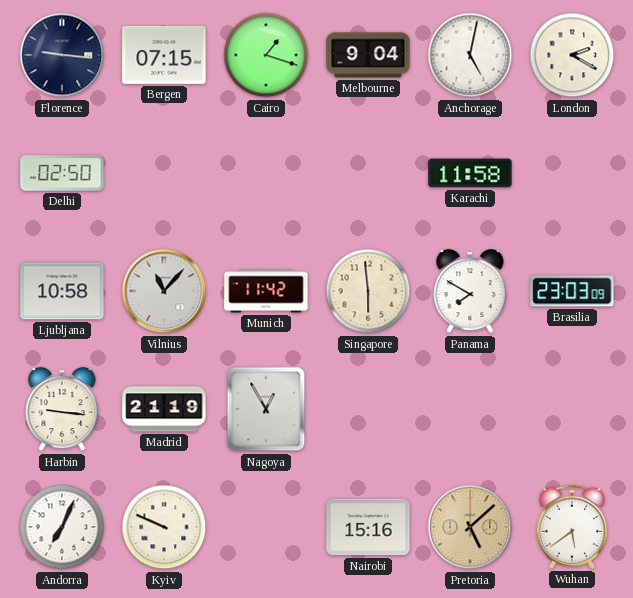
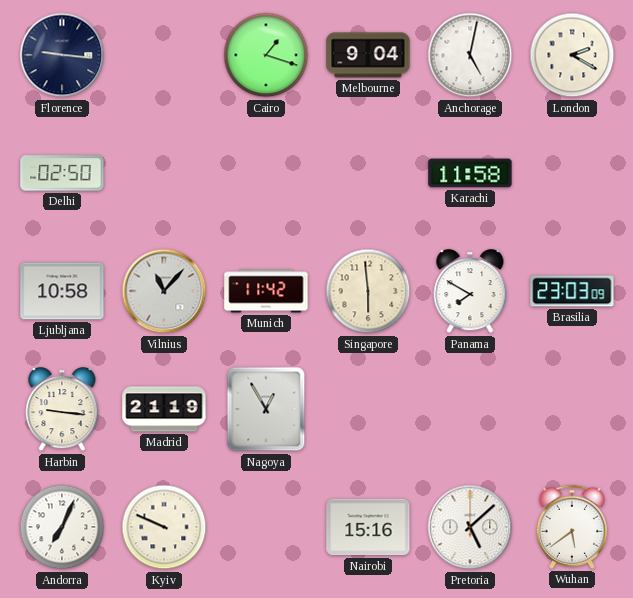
Bergen: 07:15 -> none
Pretoria dial: champagne -> white
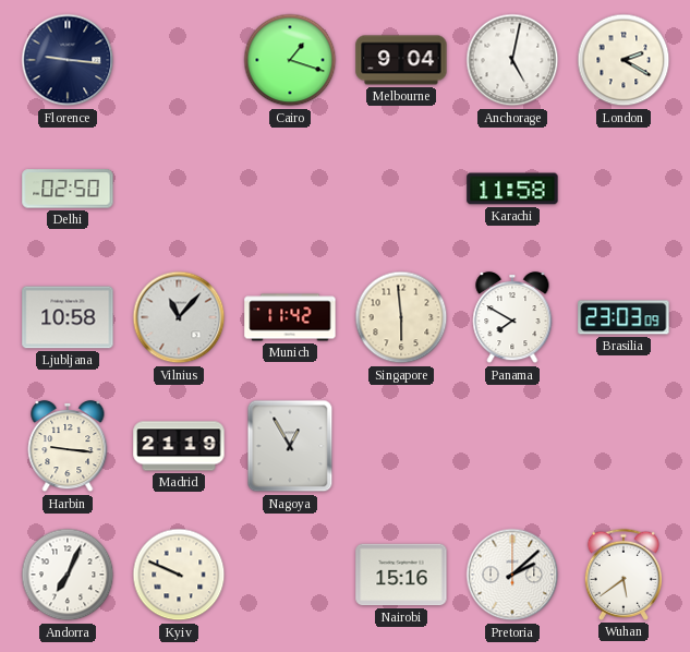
Pretoria: 5:08 -> 2:08
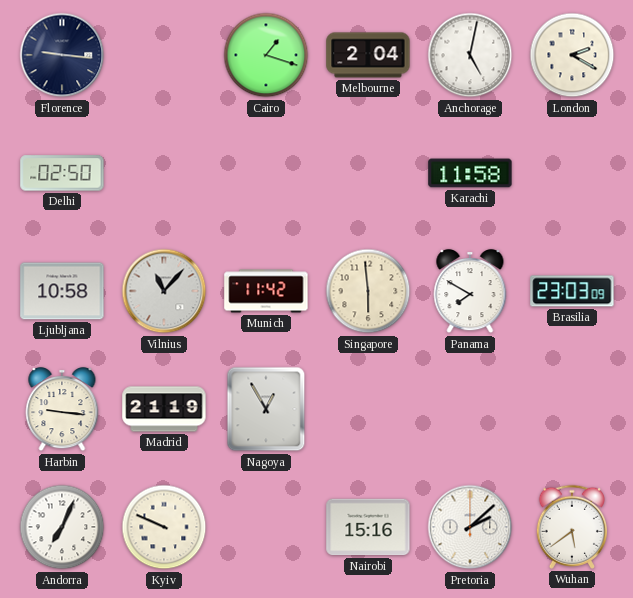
Melbourne: 9:04 -> 2:04
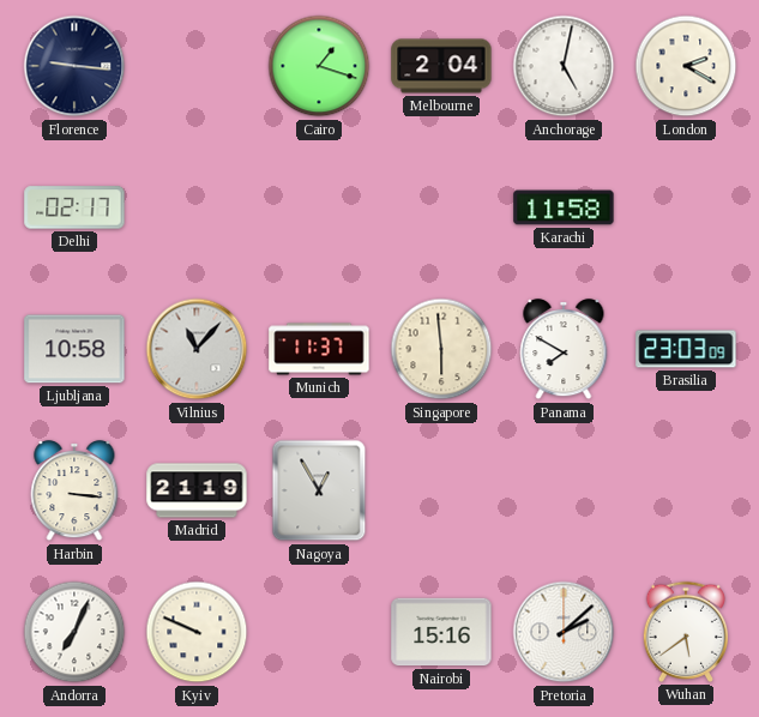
Delhi: 02:50 -> 02:17
Munich: 11:42 -> 11:37
Harbin: 9:16 -> 3:16
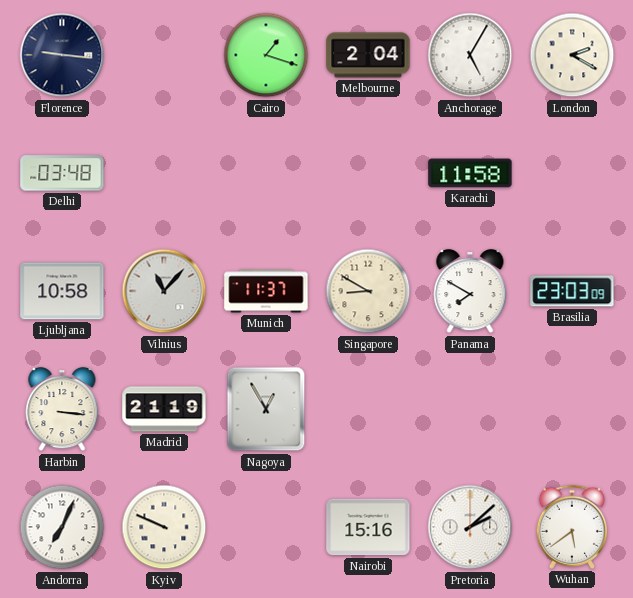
Anchorage: 5:02 -> 5:05
Delhi: 02:17 -> 03:48
Singapore: 5:59 -> 8:50
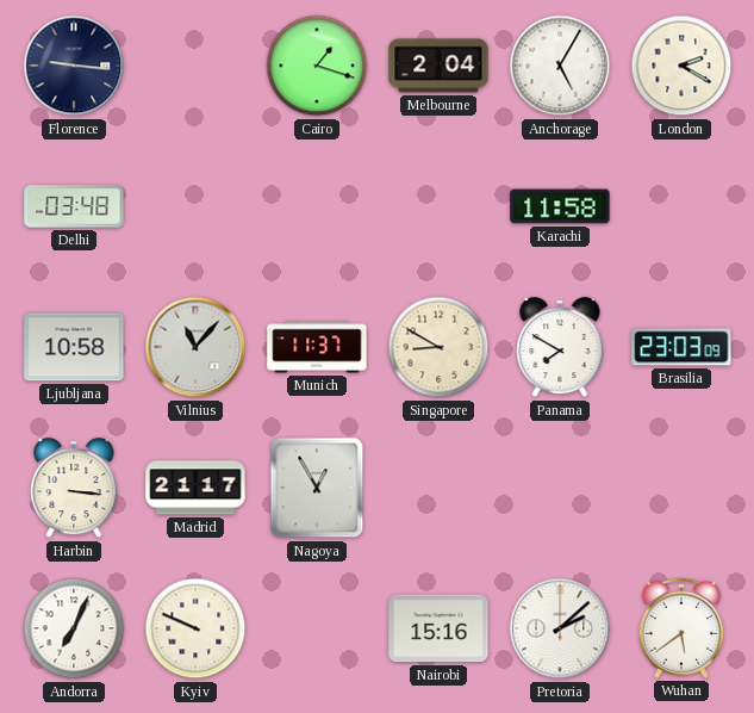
Madrid: 21:19 -> 21:17
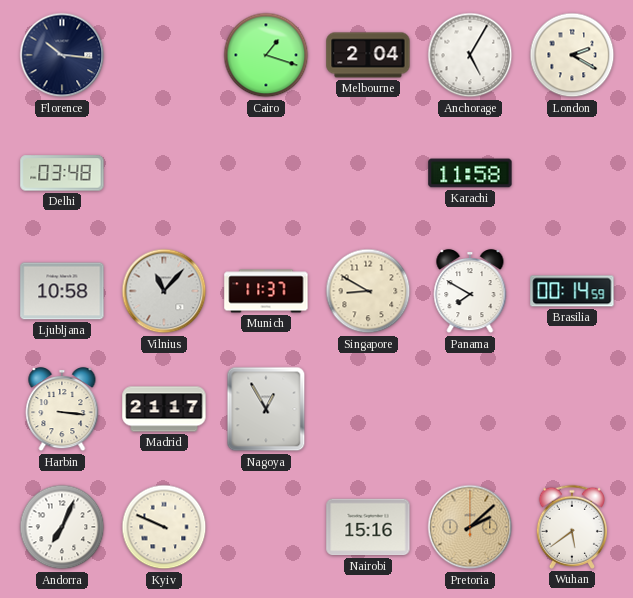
Florence: 9:16 -> 10:16
Brasilia: 23:03 -> 00:14
Pretoria dial: white -> champagne
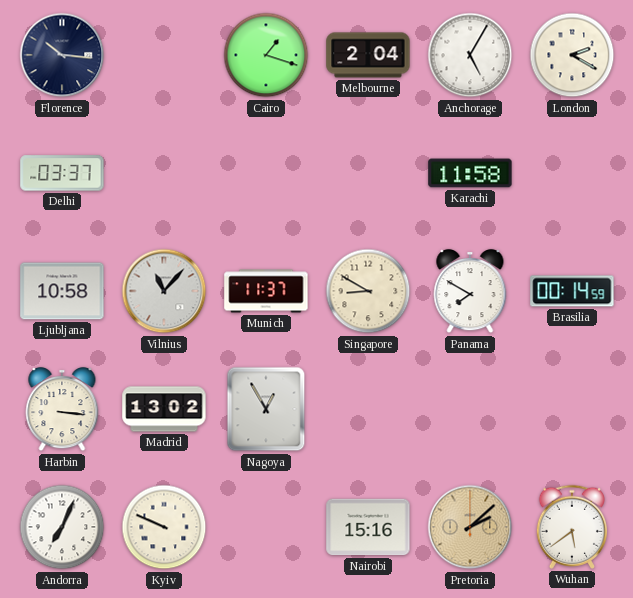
Delhi: 03:48 -> 03:37
Madrid: 21:17 -> 13:02
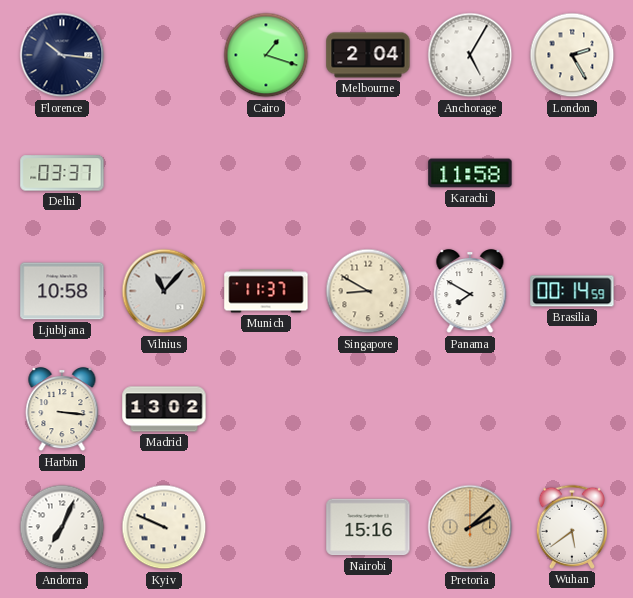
London: 2:20 -> 2:25
Nagoya: 12:55 -> none
